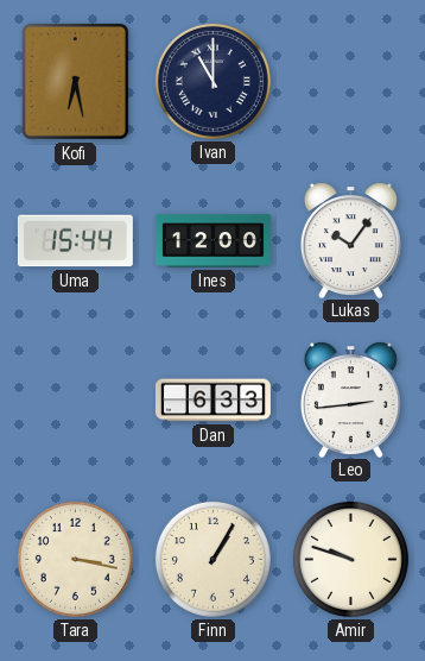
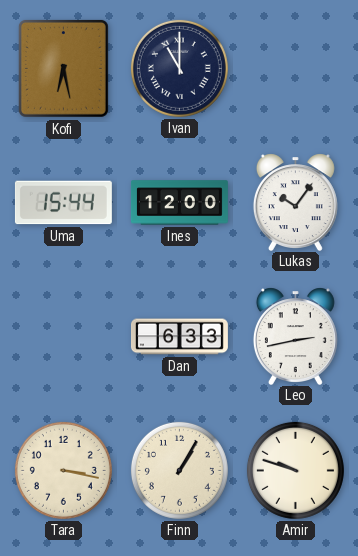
Leo: 2:44 -> 2:43
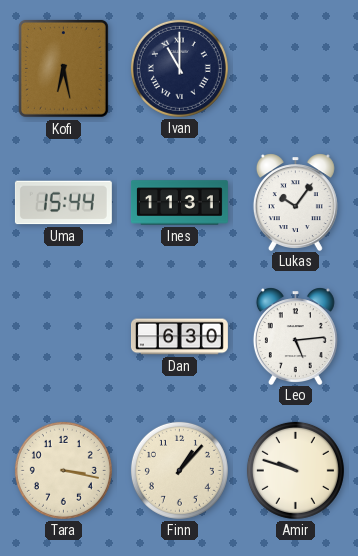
Ines: 12:00 -> 11:31
Dan: 6:33 -> 6:30
Leo: 2:43 -> 5:14
Finn: 1:05 -> 1:07
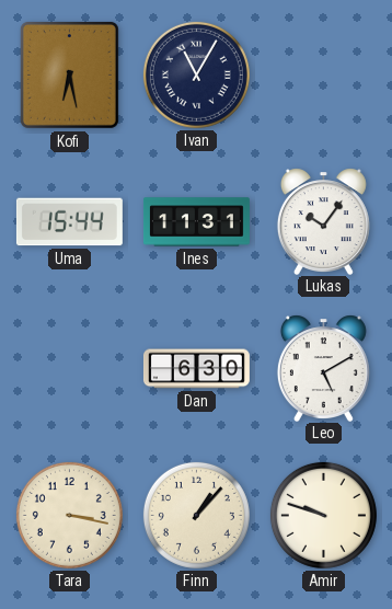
Ivan: 11:00 -> 11:05
Leo: 5:14 -> 5:10
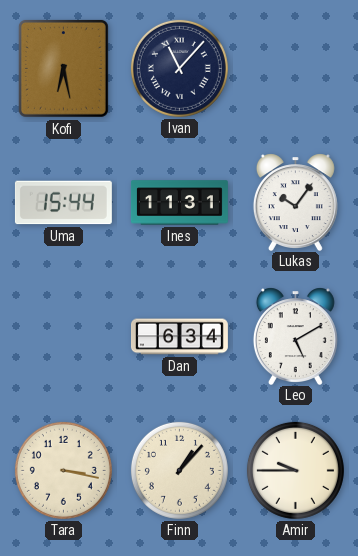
Ivan: 11:05 -> 11:07
Dan: 6:30 -> 6:34
Amir: 9:48 -> 9:45
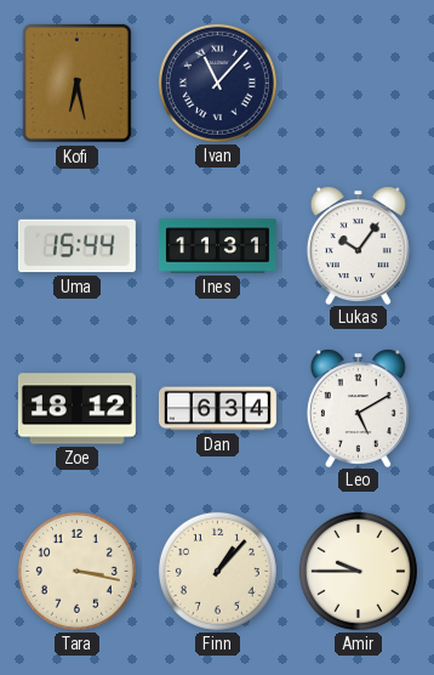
Zoe: none -> 18:12
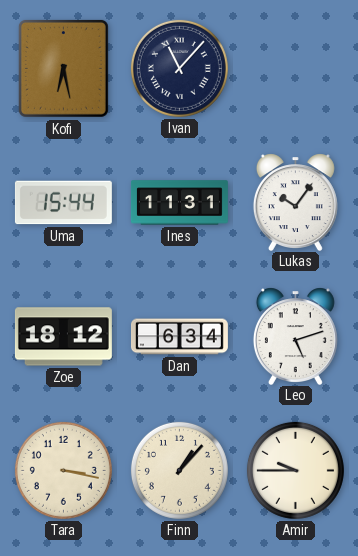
Leo: 5:10 -> 5:12
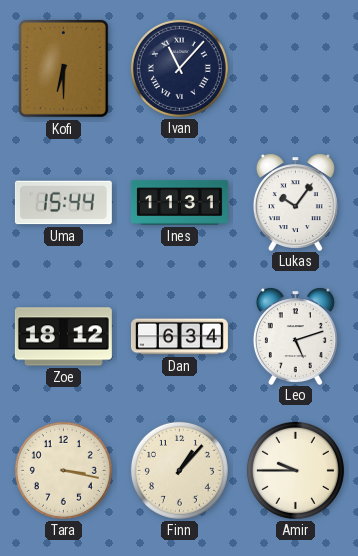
Kofi: 6:28 -> 6:30
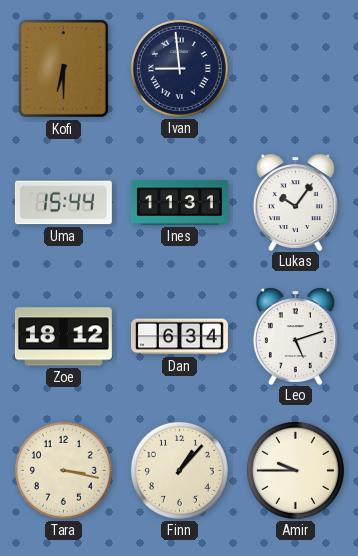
Ivan: 11:07 -> 8:59
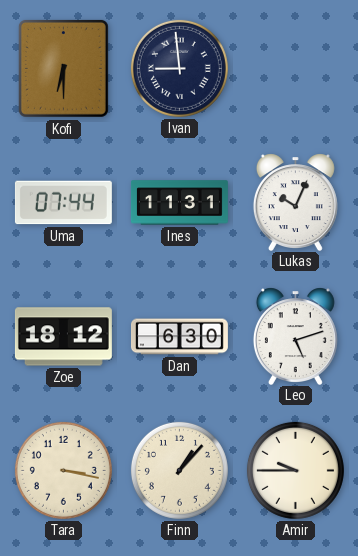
Uma: 15:44 -> 07:44
Lukas: 10:06 -> 10:04
Dan: 6:34 -> 6:30
